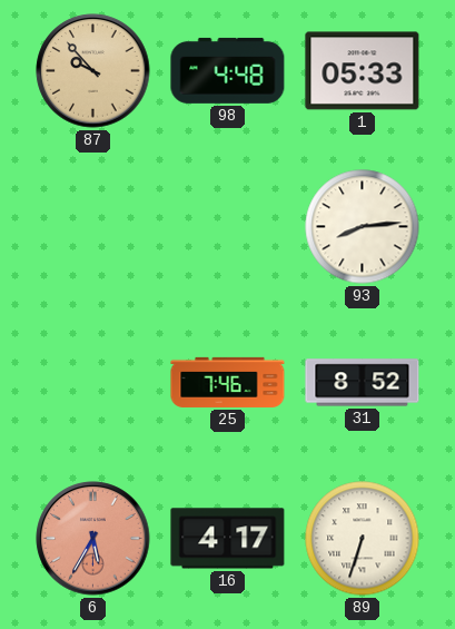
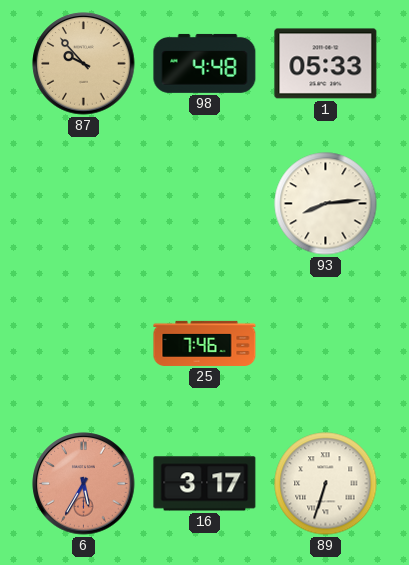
31: 8:52 -> none
16: 4:17 -> 3:17
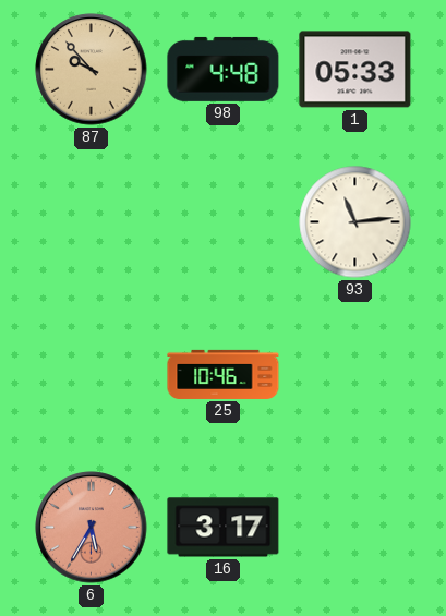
93: 8:14 -> 11:14
25: 7:46 -> 10:46
89: 6:33 -> none
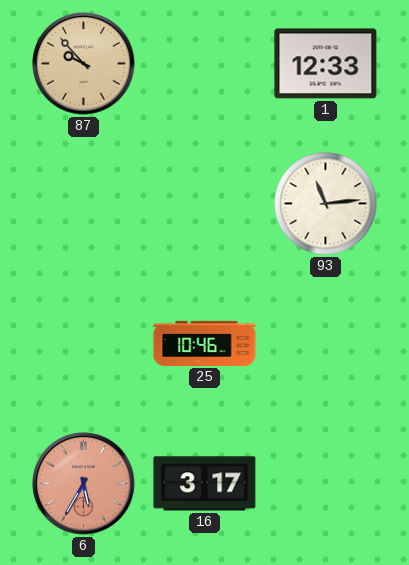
98: 4:48 -> none
1: 05:33 -> 12:33
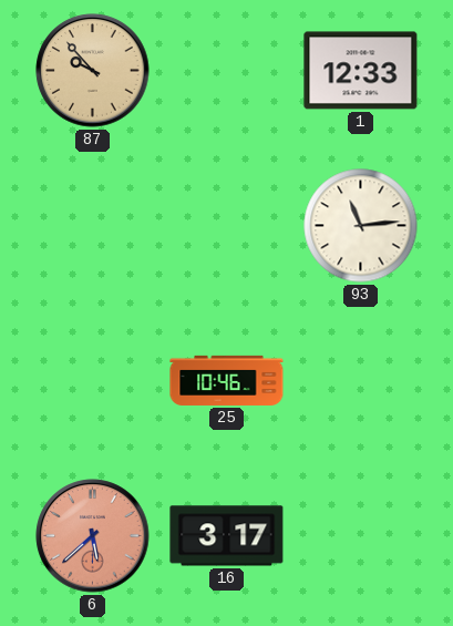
6: 5:35 -> 5:38
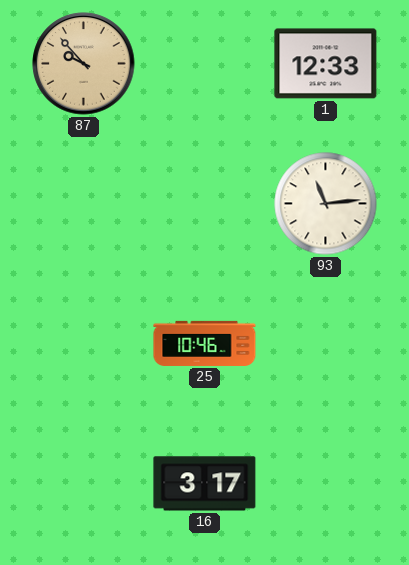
6: 5:38 -> none
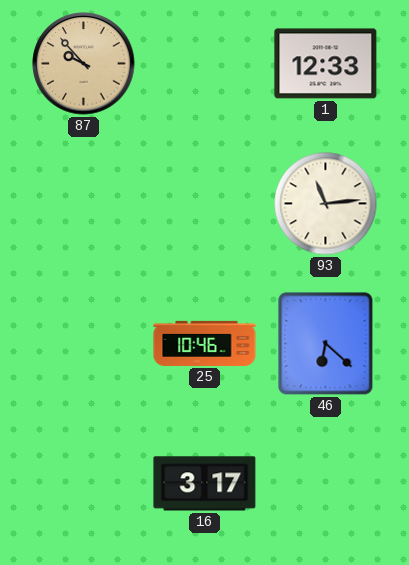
46: none -> 6:22
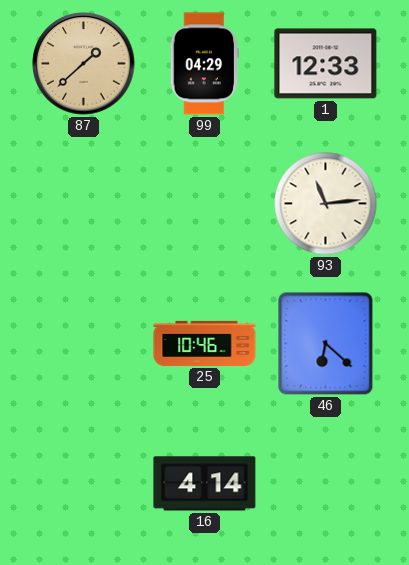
87: 9:53 -> 1:38
99: none -> 04:29
16: 3:17 -> 4:14
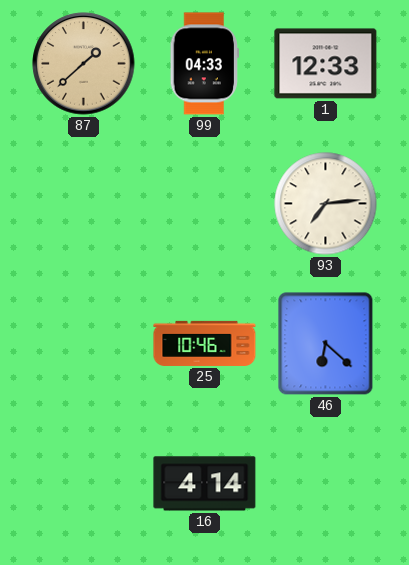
99: 04:29 -> 04:33
93: 11:14 -> 7:14
